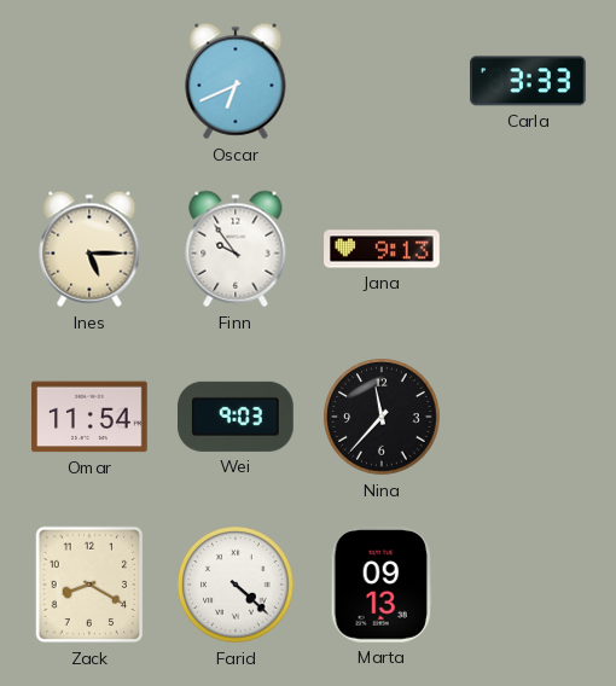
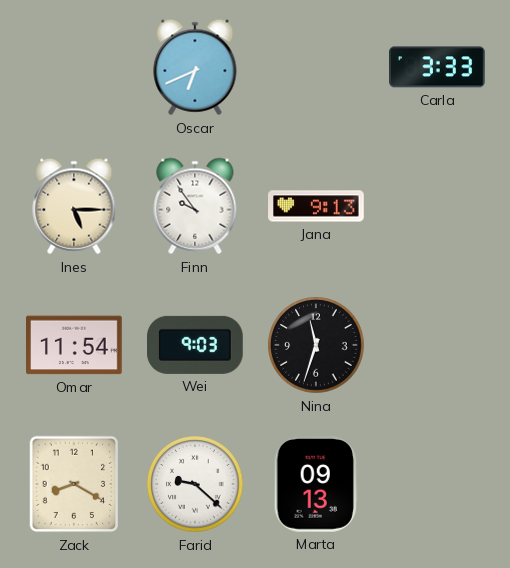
Nina: 11:37 -> 11:33
Farid: 4:22 -> 9:22
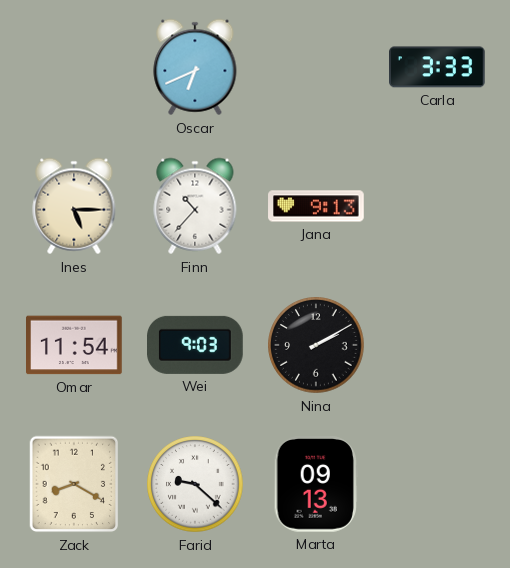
Finn: 9:54 -> 10:37
Nina: 11:33 -> 2:10
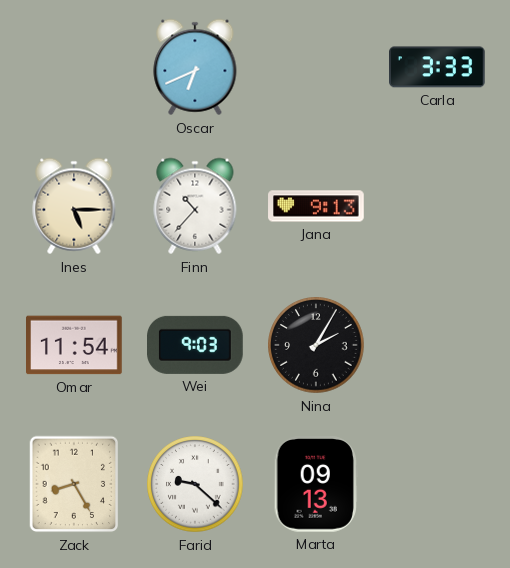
Nina: 2:10 -> 2:05
Zack: 8:20 -> 8:25
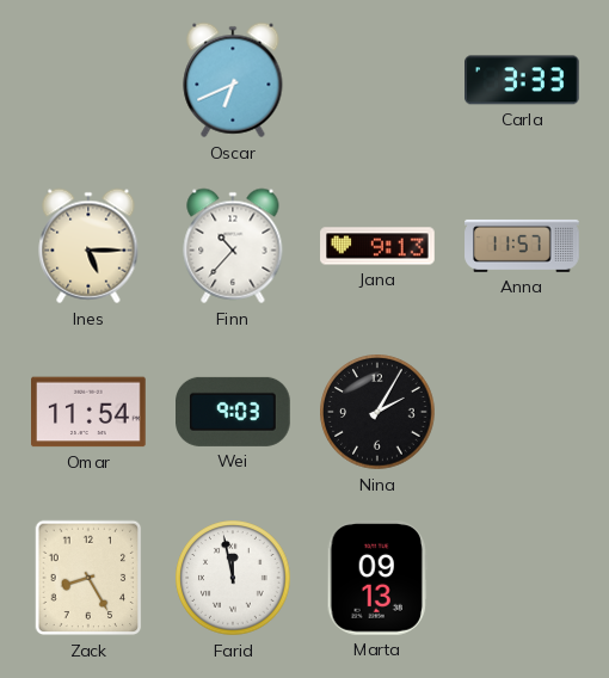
Anna: none -> 11:57
Farid: 9:22 -> 11:58
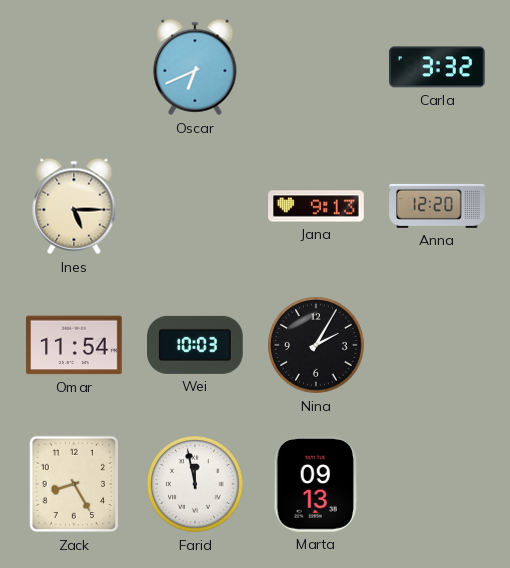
Carla: 3:33 -> 3:32
Finn: 10:37 -> none
Anna: 11:57 -> 12:20
Wei: 9:03 -> 10:03
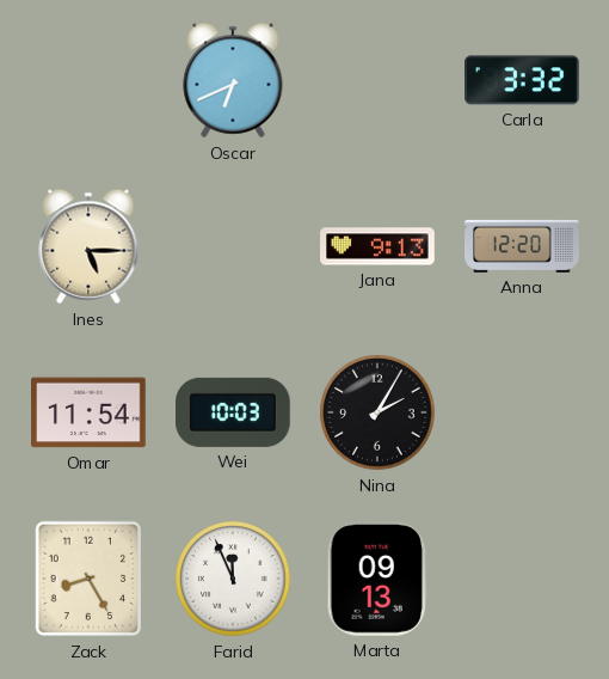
Farid: 11:58 -> 11:56
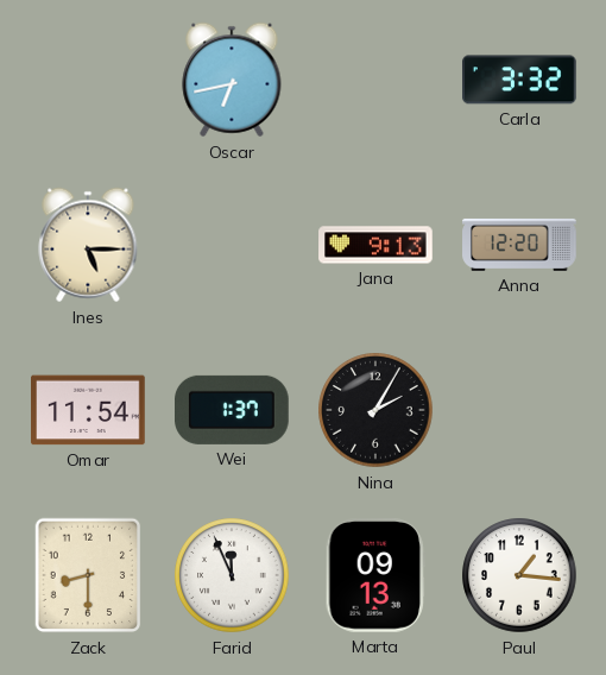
Oscar: 6:41 -> 6:43
Wei: 10:03 -> 1:37
Zack: 8:25 -> 8:30
Paul: none -> 1:16
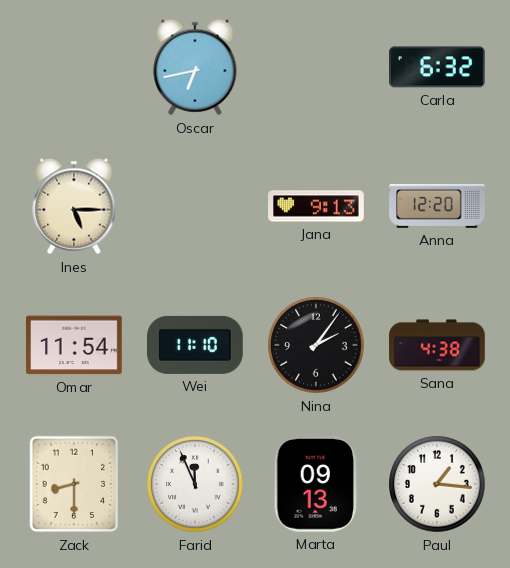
Carla: 3:32 -> 6:32
Wei: 1:37 -> 11:10
Nina: 2:05 -> 2:06
Sana: none -> 4:38
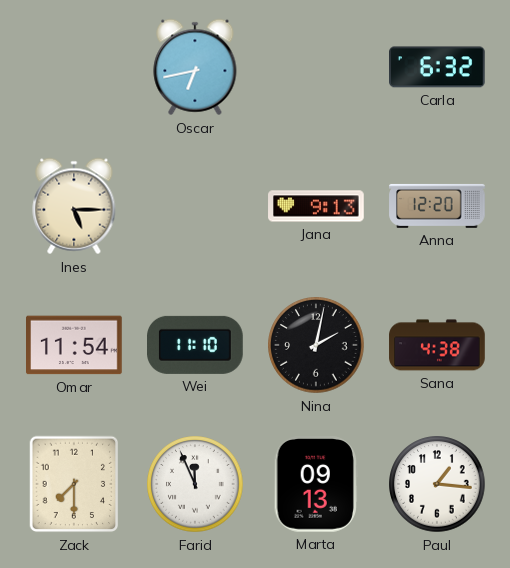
Nina: 2:06 -> 2:02
Zack: 8:30 -> 7:30
